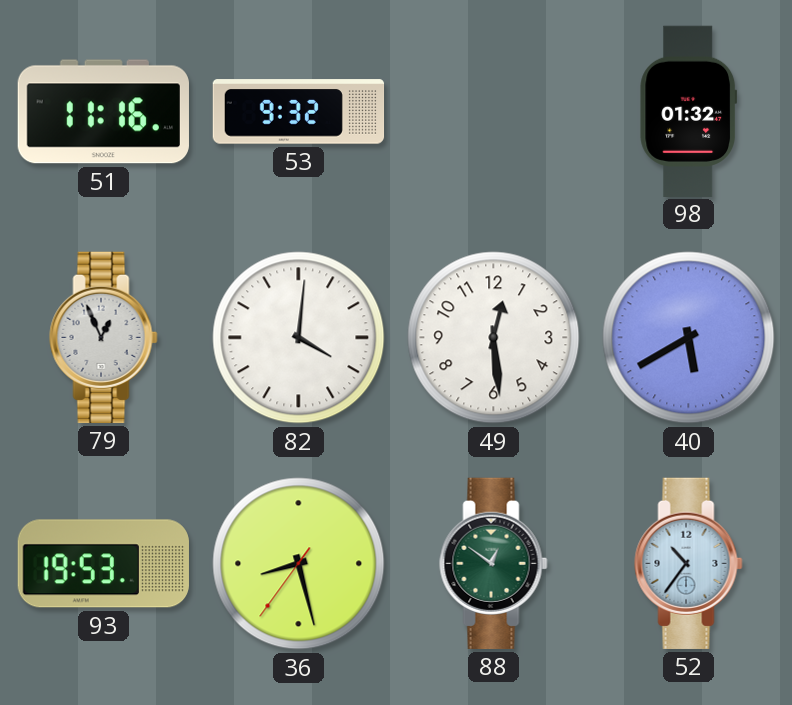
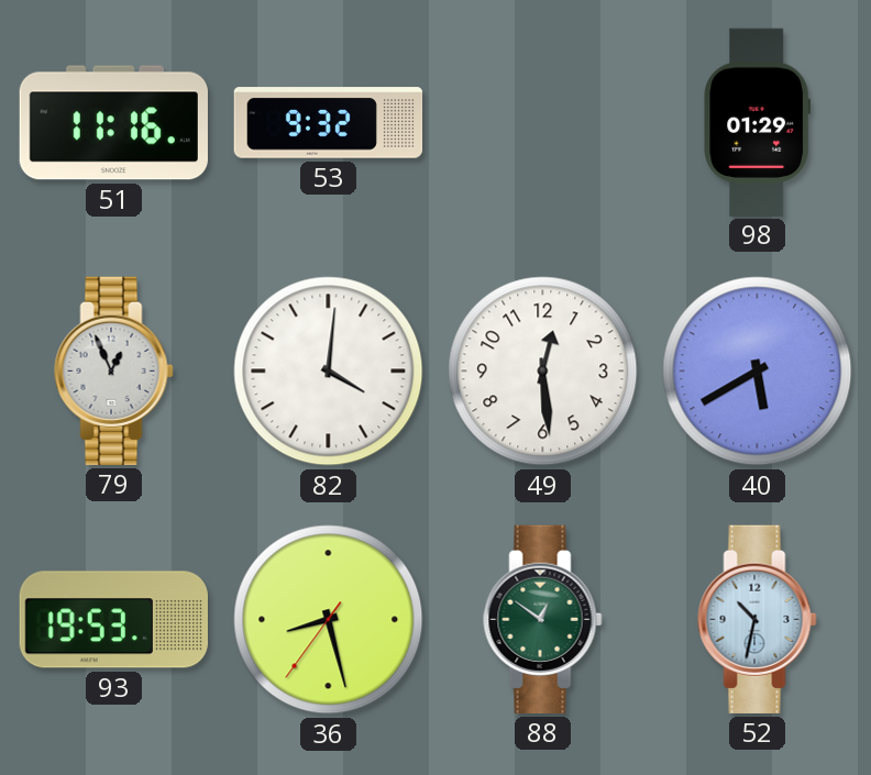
98: 01:32 -> 01:29
52: 10:36 -> 10:32
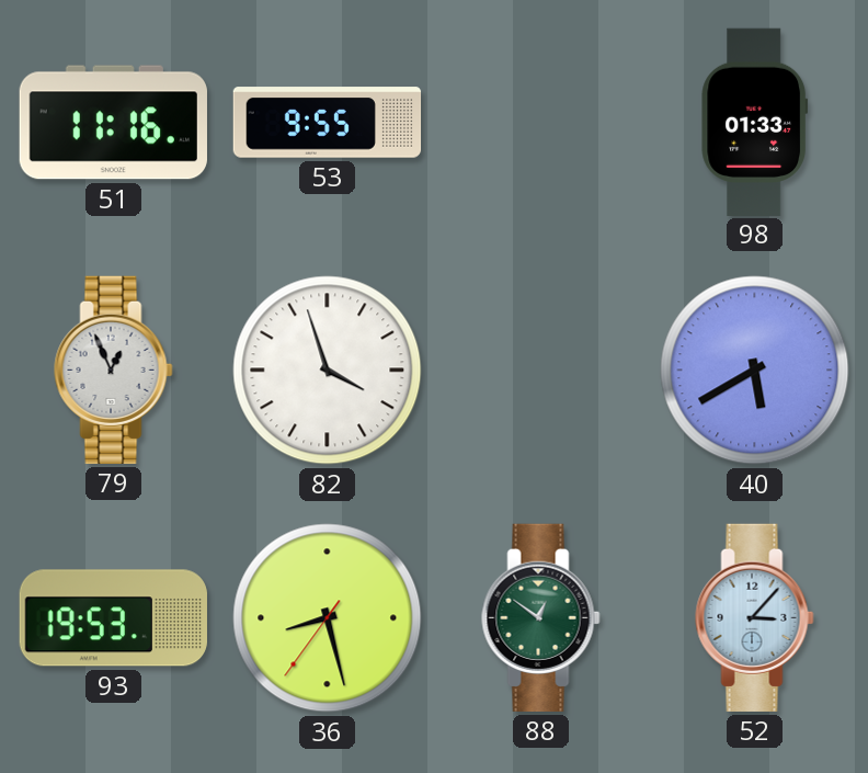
53: 9:32 -> 9:55
98: 01:29 -> 01:33
82: 4:01 -> 3:57
49: 12:29 -> none
52: 10:32 -> 3:07
